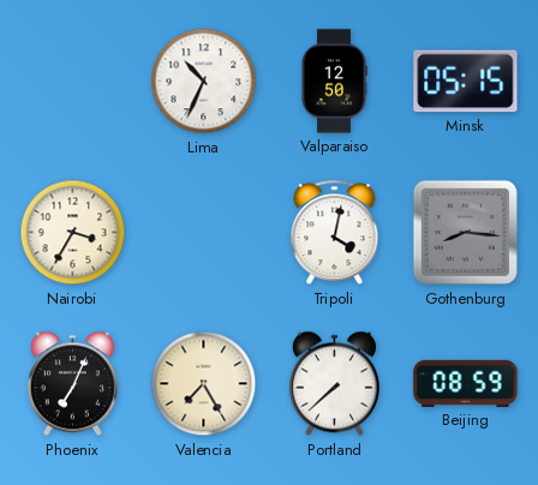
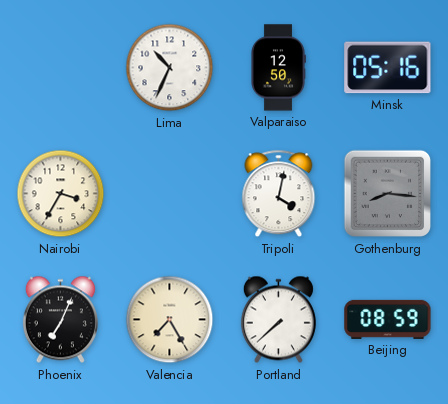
Minsk: 05:15 -> 05:16
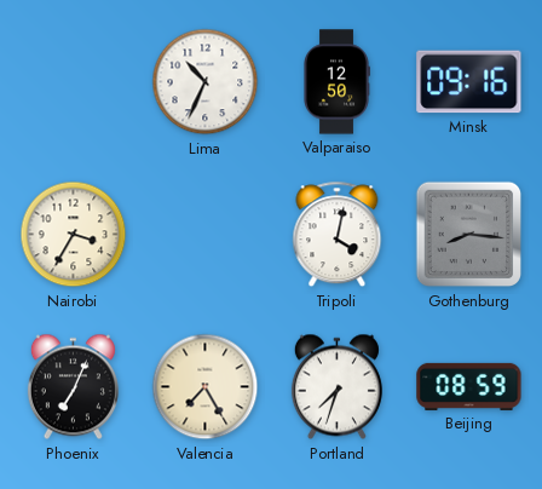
Minsk: 05:16 -> 09:16
Portland: 7:38 -> 7:33
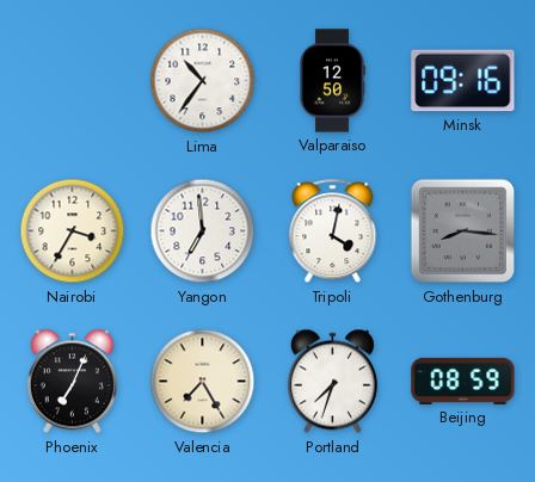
Lima: 10:34 -> 10:36
Yangon: none -> 6:59
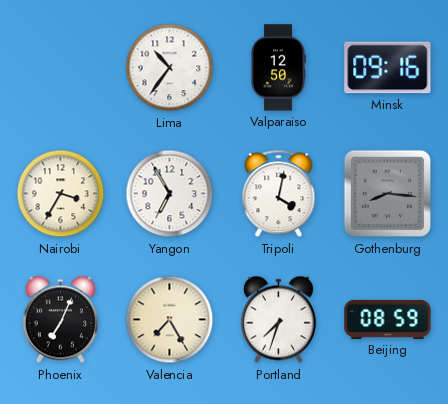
Yangon: 6:59 -> 6:55
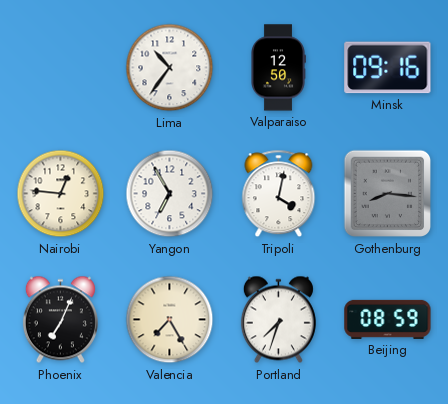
Nairobi: 3:35 -> 12:46
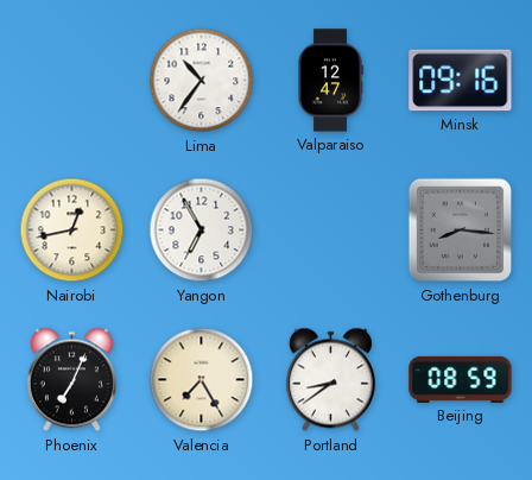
Valparaiso: 12:50 -> 12:47
Nairobi: 12:46 -> 12:43
Tripoli: 4:02 -> none
Portland: 7:33 -> 8:39
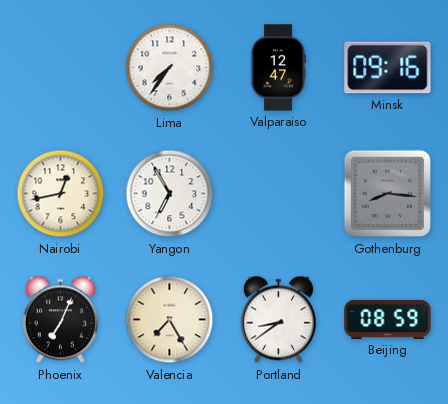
Lima: 10:36 -> 7:36
